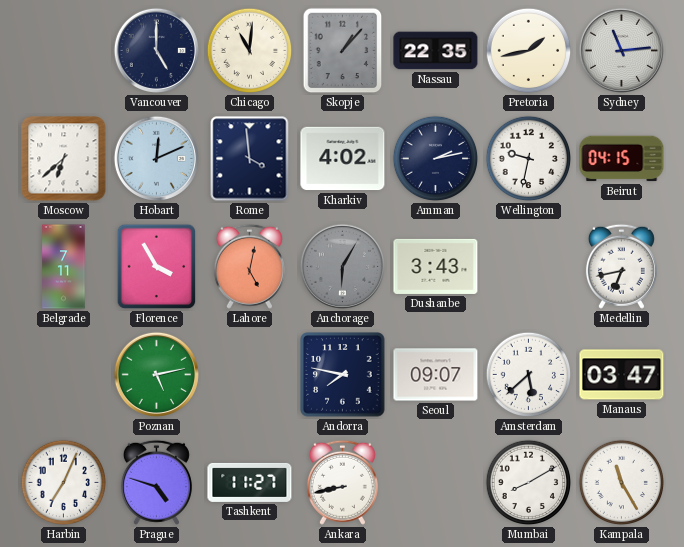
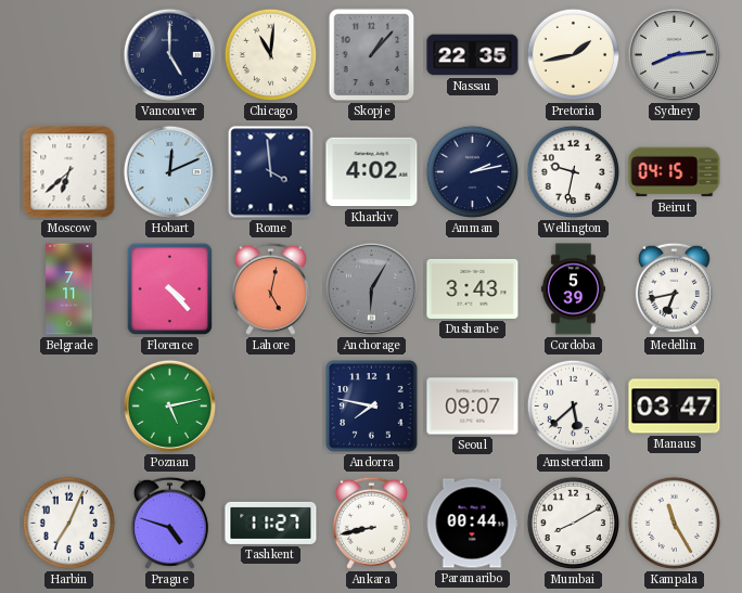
Sydney: 11:14 -> 8:14
Florence: 3:55 -> 4:23
Cordoba: none -> 5:39
Paramaribo: none -> 00:44
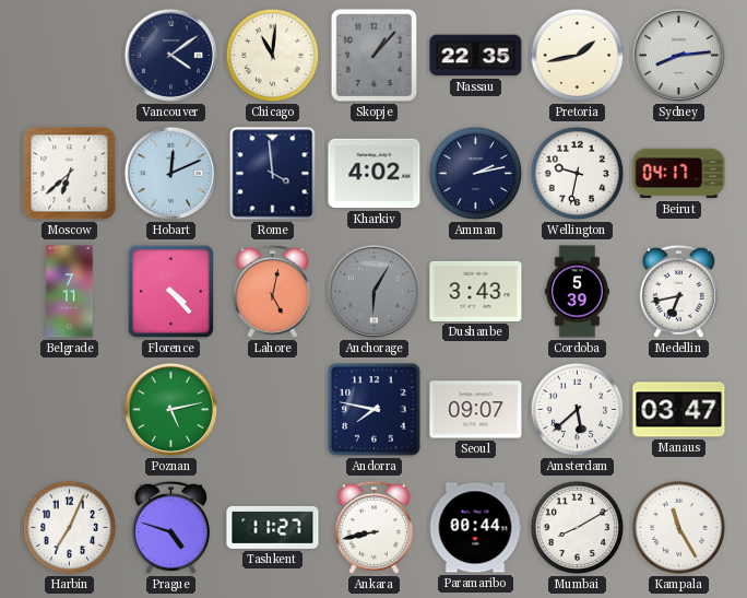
Vancouver: 5:00 -> 4:09
Beirut: 04:15 -> 04:17
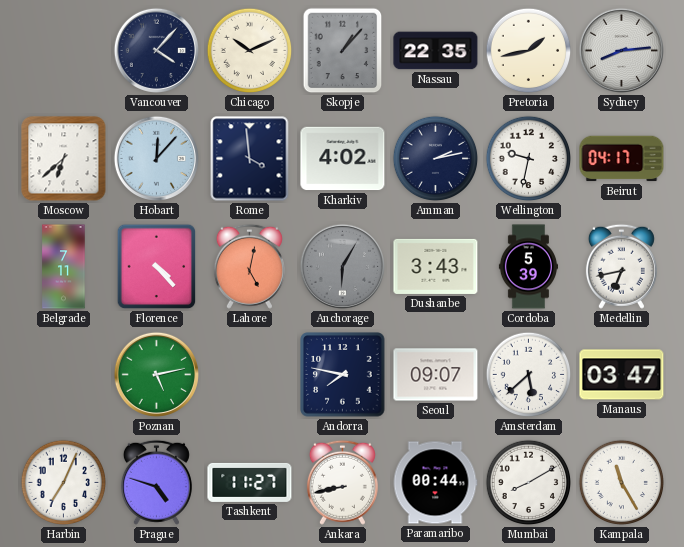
Vancouver: 4:09 -> 4:07
Chicago: 11:01 -> 10:11
Hobart: 12:11 -> 12:07
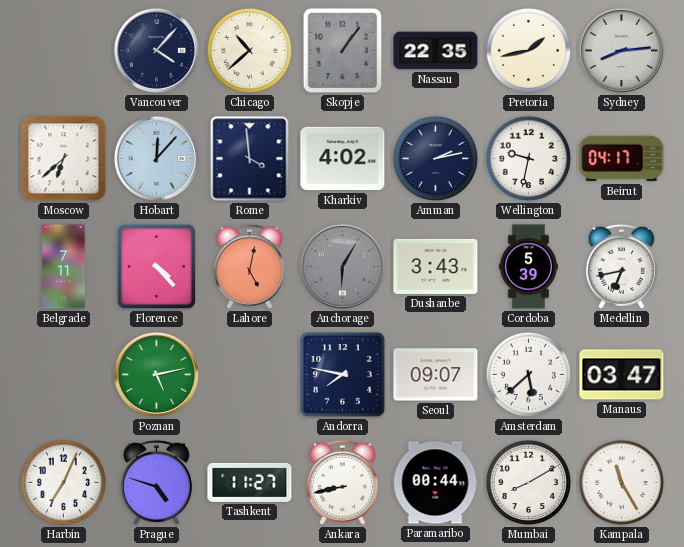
Chicago: 10:11 -> 10:38
Skopje: 1:07 -> 1:06
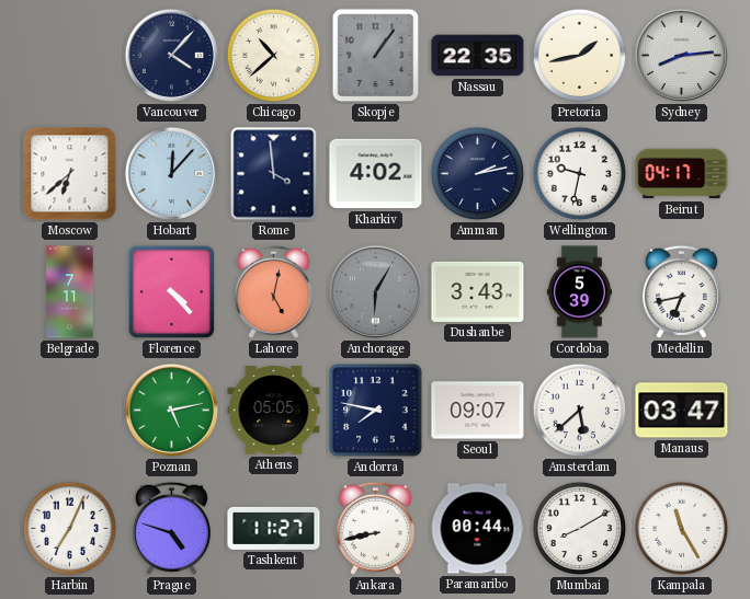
Athens: none -> 05:05
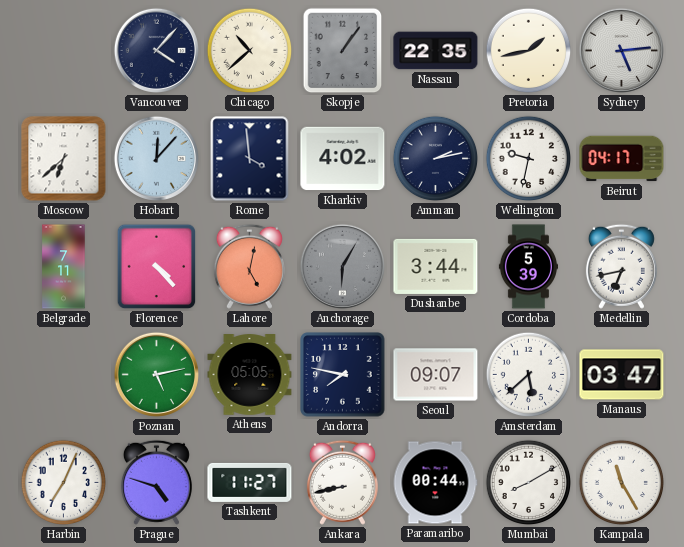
Sydney: 8:14 -> 5:14
Dushanbe: 3:43 -> 3:44
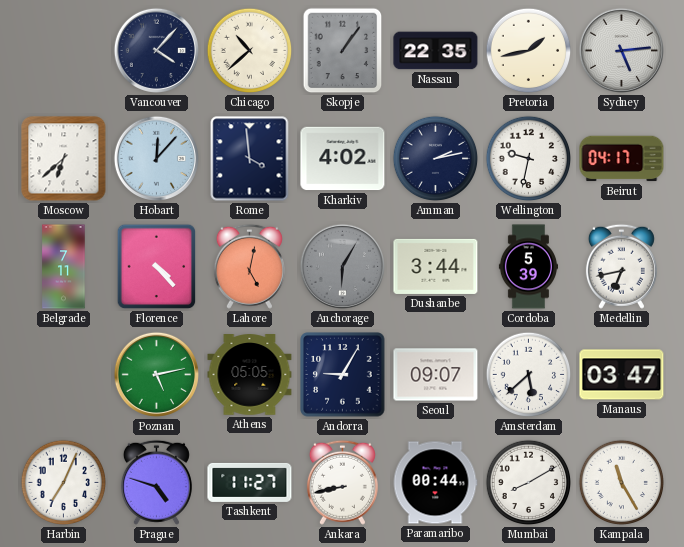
Andorra: 7:47 -> 9:05
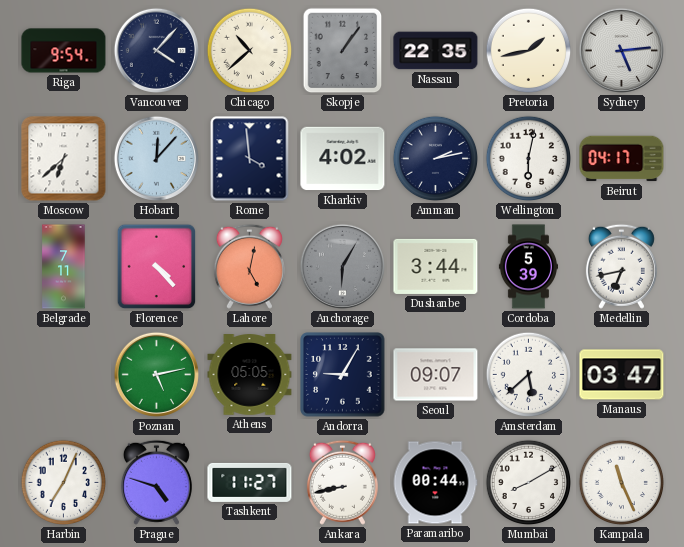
Riga: none -> 9:54
Wellington: 9:32 -> 6:02
Kampala: 11:25 -> 11:26
